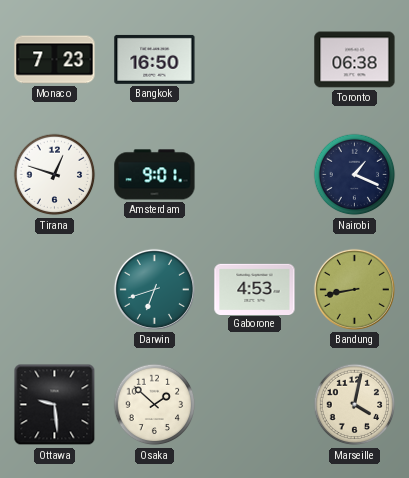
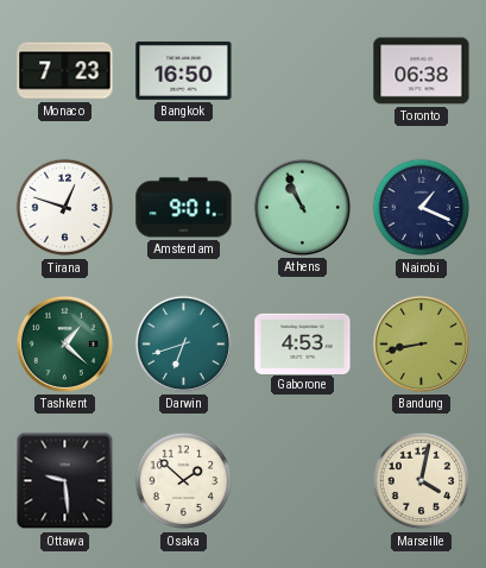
Athens: none -> 10:56
Tashkent: none -> 1:22
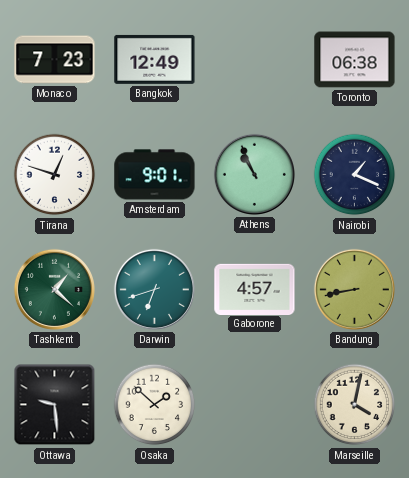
Bangkok: 16:50 -> 12:49
Gaborone: 4:53 -> 4:57
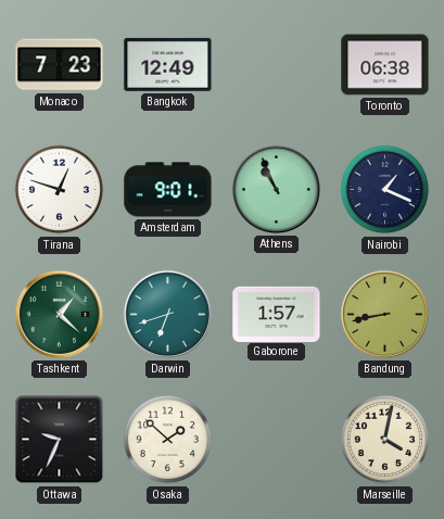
Gaborone: 4:57 -> 1:57
Ottawa: 9:29 -> 9:34
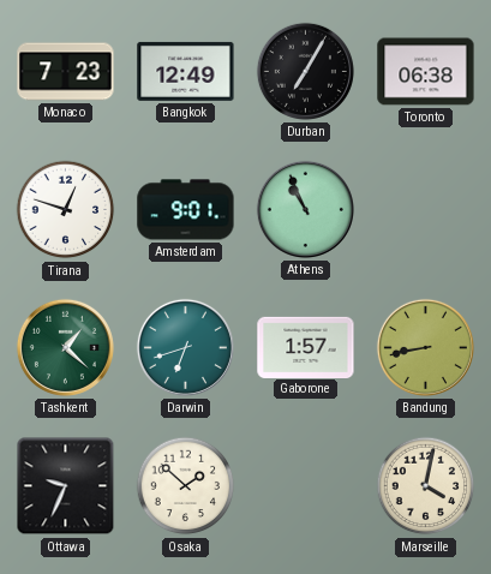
Durban: none -> 7:05
Nairobi: 1:19 -> none
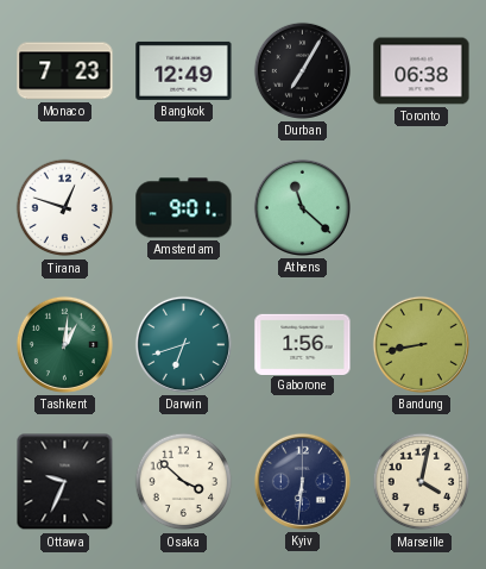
Athens: 10:56 -> 11:22
Tashkent: 1:22 -> 1:01
Gaborone: 1:57 -> 1:56
Osaka: 1:52 -> 3:52
Kyiv: none -> 6:31
